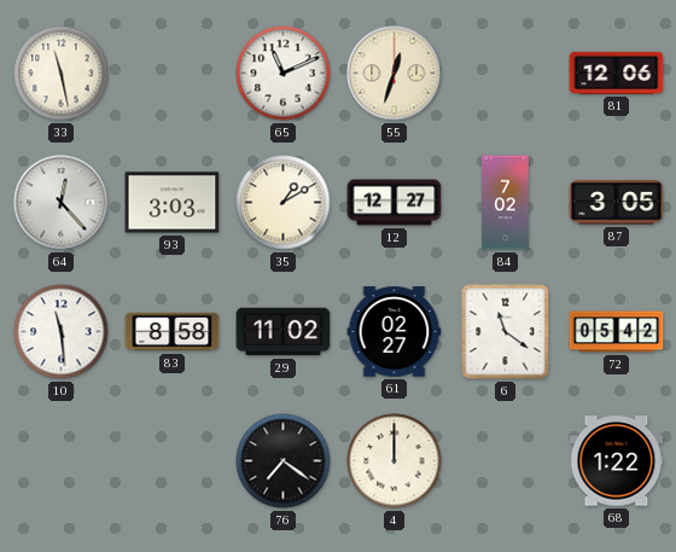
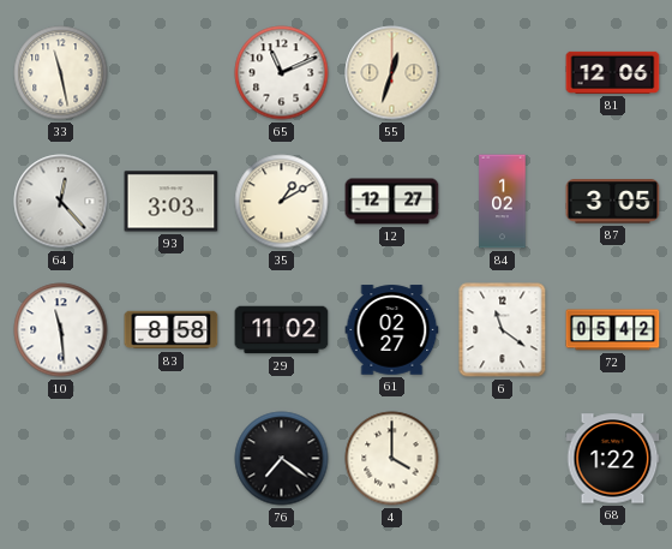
84: 7:02 -> 1:02
4: 12:00 -> 4:00
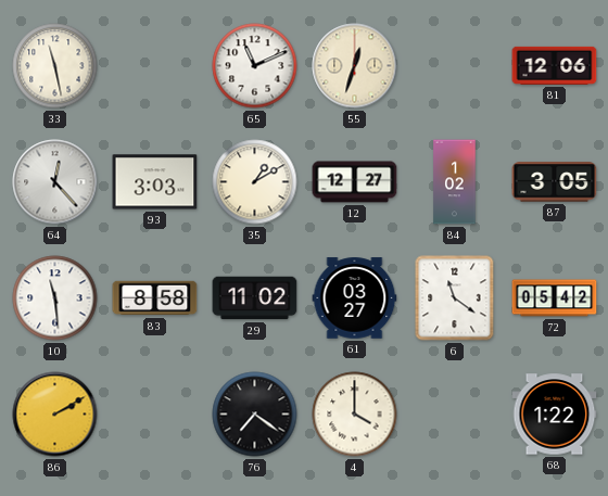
61: 02:27 -> 03:27
86: none -> 2:10
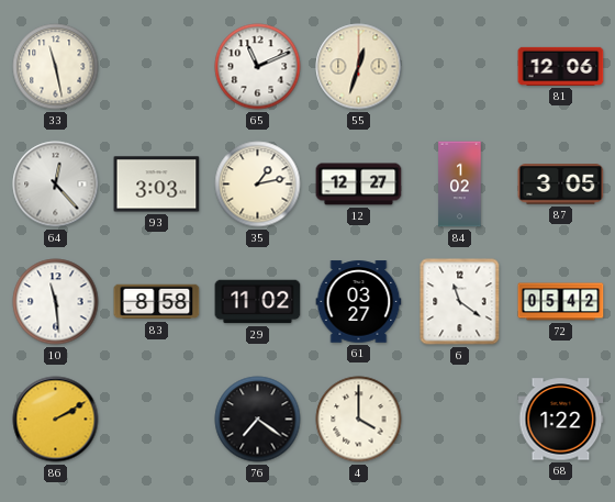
35: 1:10 -> 1:13
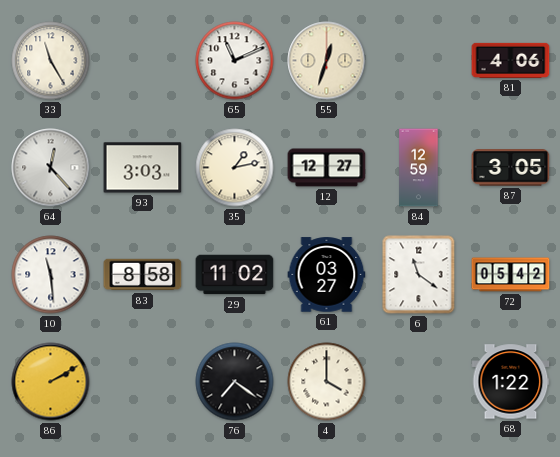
33: 11:28 -> 11:25
81: 12:06 -> 4:06
84: 1:02 -> 12:59
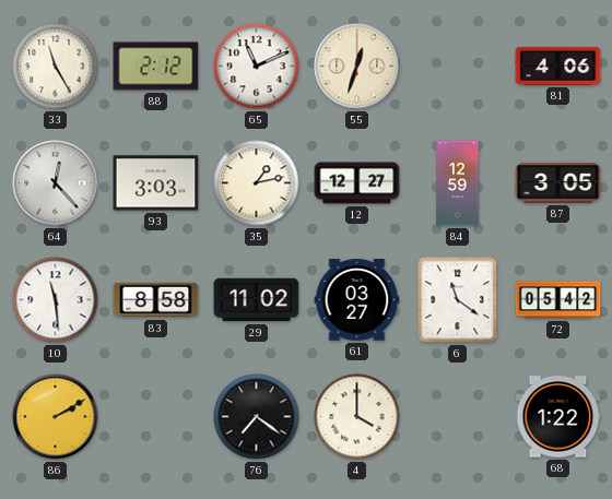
88: none -> 2:12
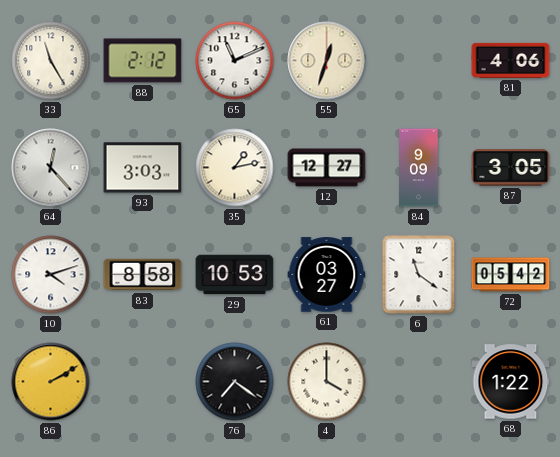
84: 12:59 -> 9:09
10: 11:29 -> 4:12
29: 11:02 -> 10:53
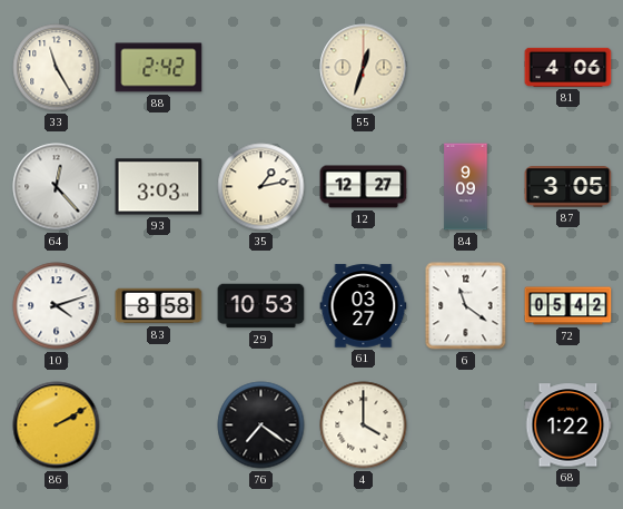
88: 2:12 -> 2:42
65: 11:11 -> none
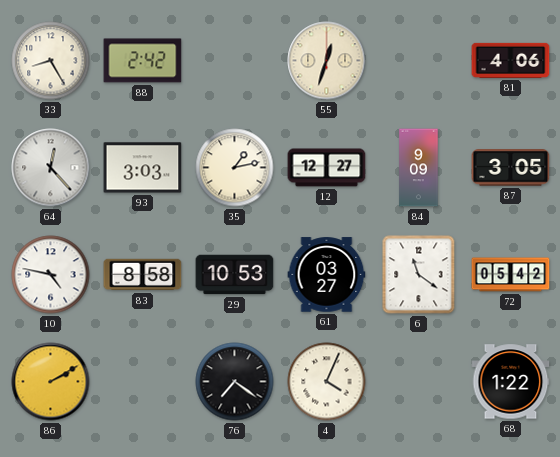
33: 11:25 -> 8:25
10: 4:12 -> 4:47
4: 4:00 -> 4:04
